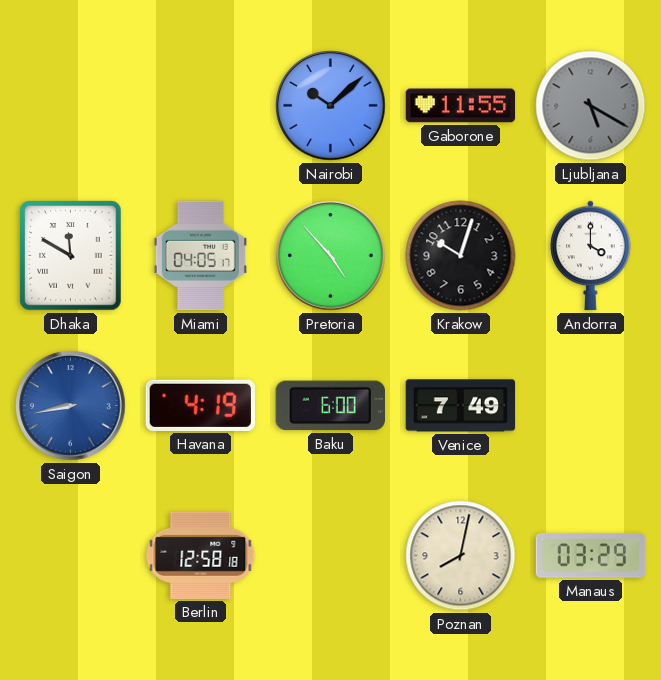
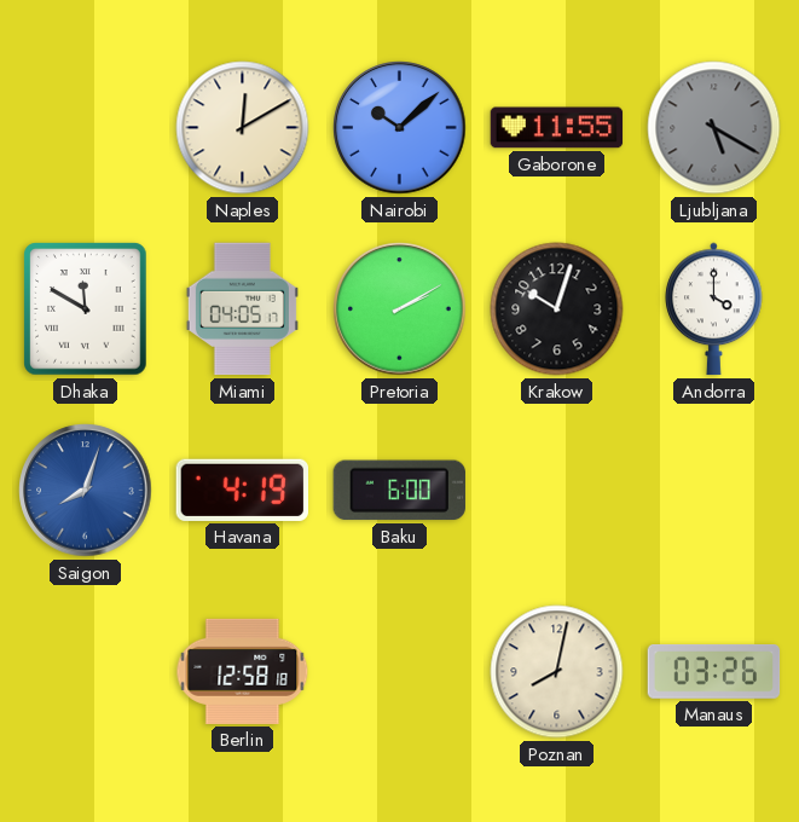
Naples: none -> 12:10
Pretoria: 4:53 -> 2:10
Saigon: 8:43 -> 8:03
Venice: 7:49 -> none
Manaus: 03:29 -> 03:26
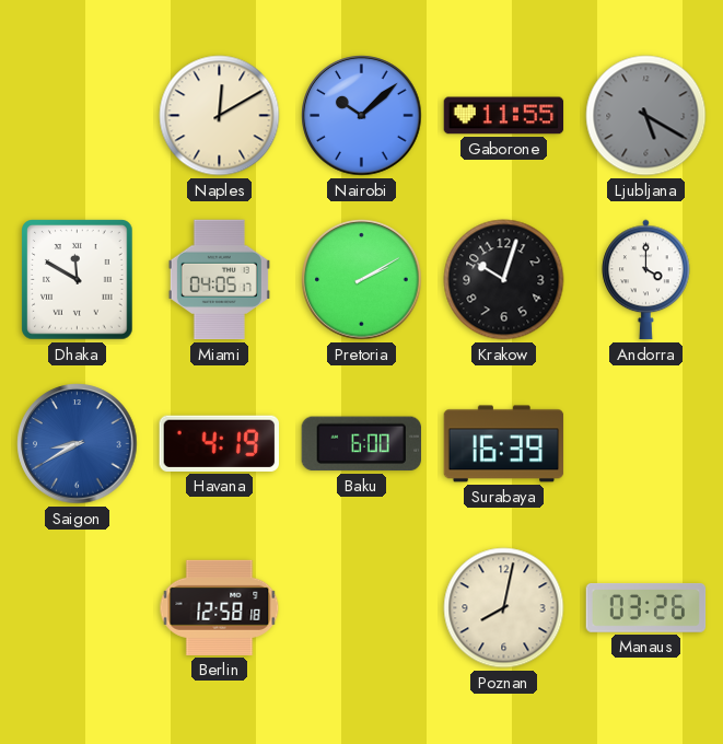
Saigon: 8:03 -> 8:40
Surabaya: none -> 16:39
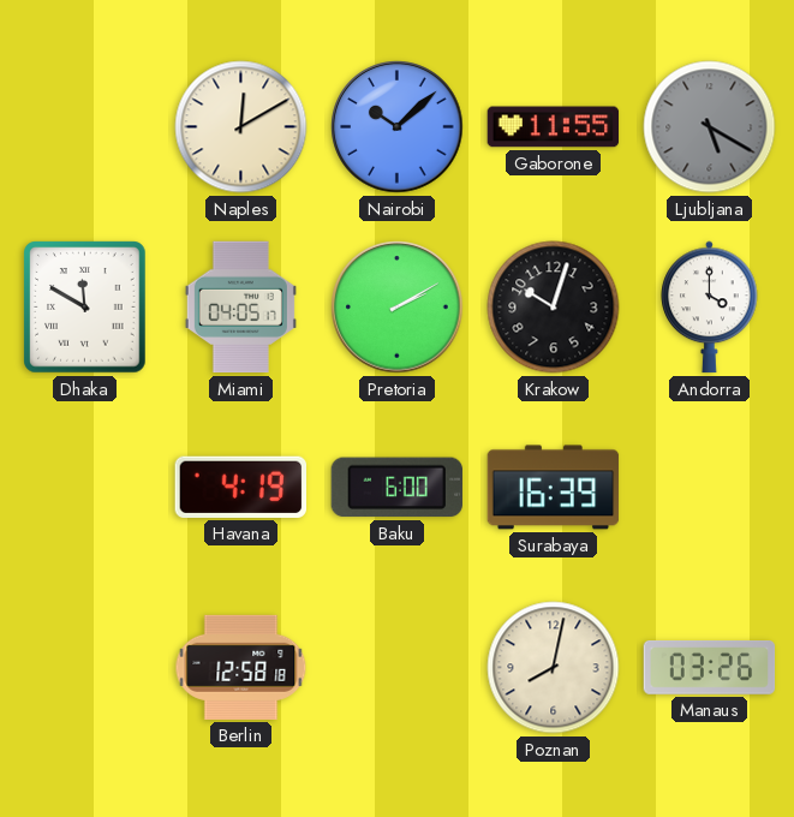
Saigon: 8:40 -> none
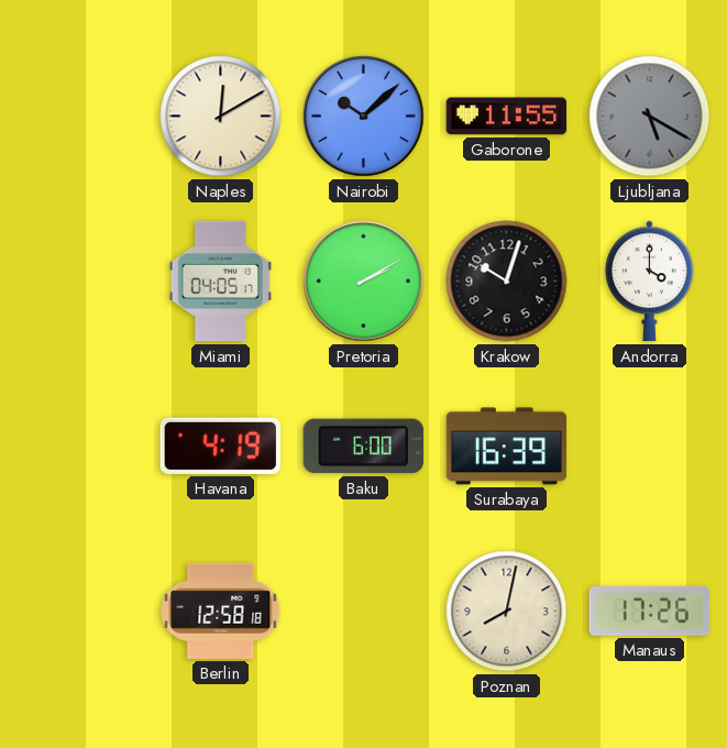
Dhaka: 11:50 -> none
Manaus: 03:26 -> 17:26
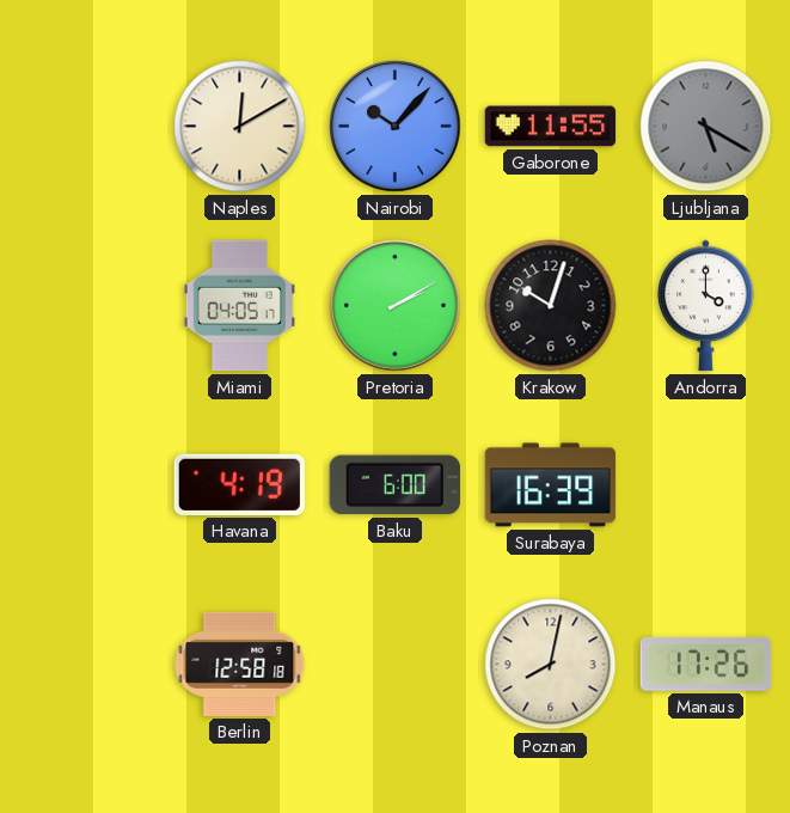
Nairobi: 10:08 -> 10:07
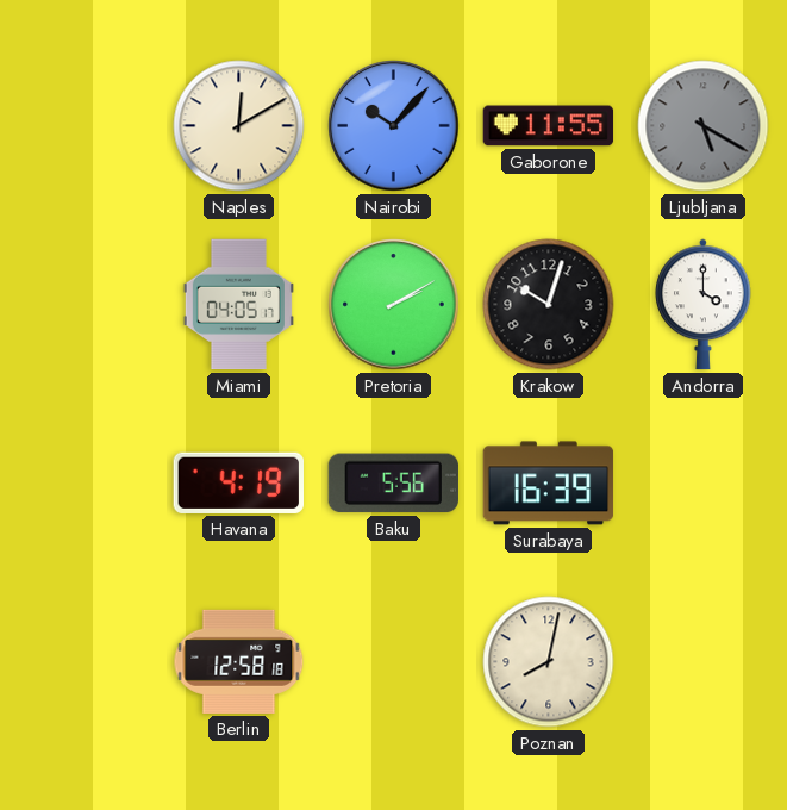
Baku: 6:00 -> 5:56
Manaus: 17:26 -> none
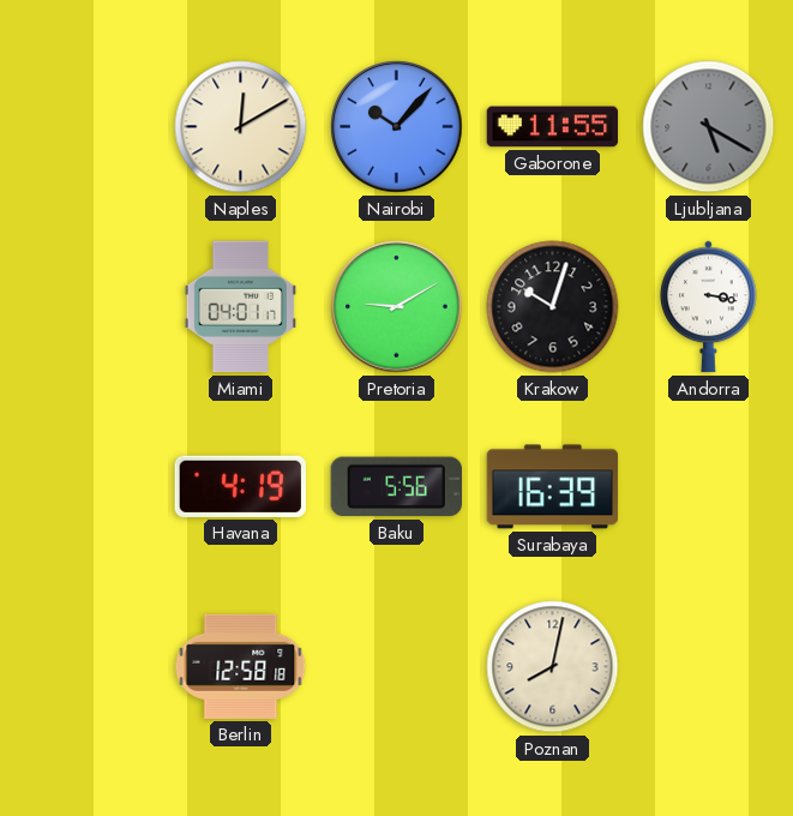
Miami: 04:05 -> 04:01
Pretoria: 2:10 -> 9:10
Andorra: 4:00 -> 3:17
